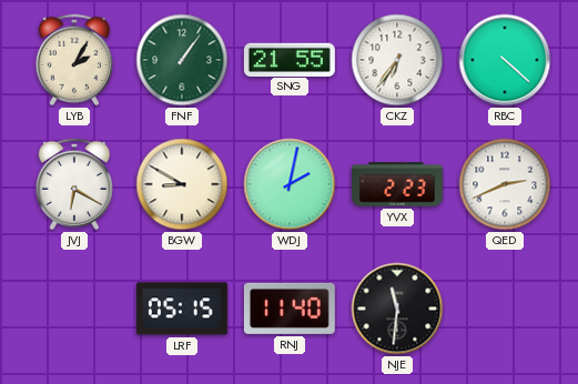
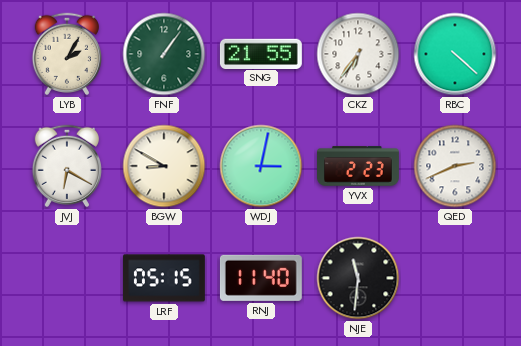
WDJ: 2:02 -> 3:02
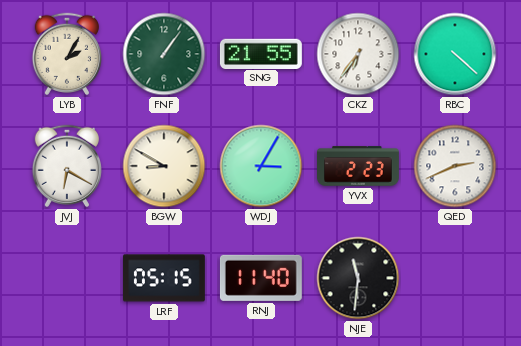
WDJ: 3:02 -> 3:05
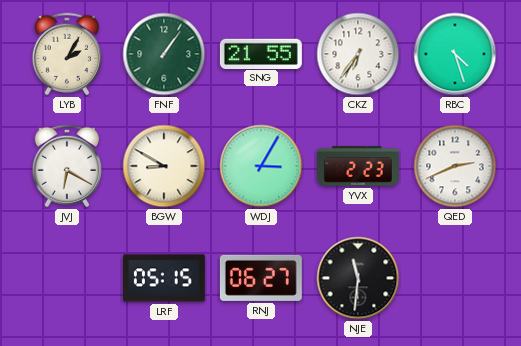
RBC: 4:22 -> 4:27
RNJ: 11:40 -> 06:27
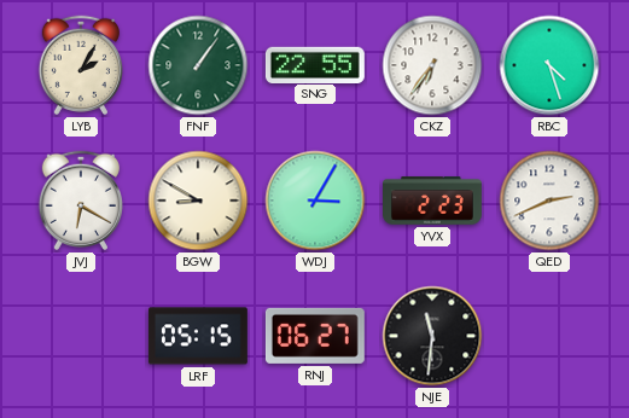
SNG: 21:55 -> 22:55
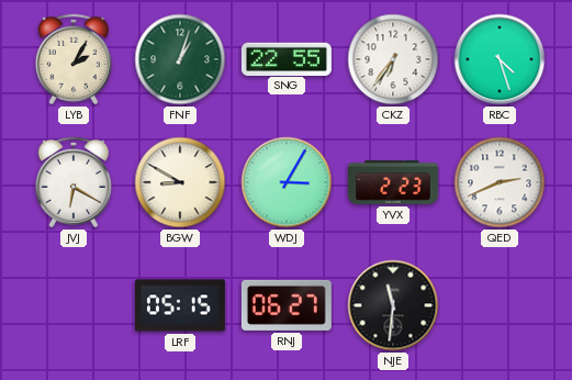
FNF: 1:06 -> 1:03
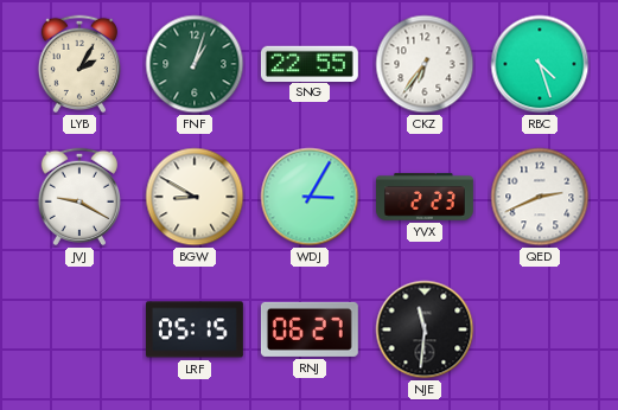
JVJ: 6:20 -> 9:20
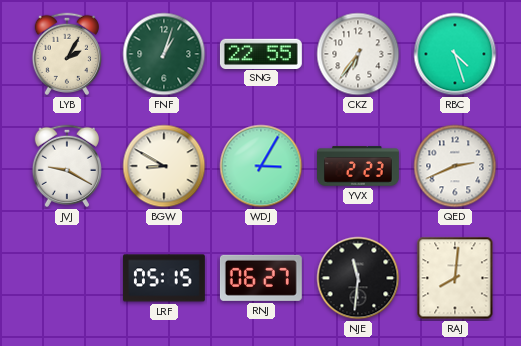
RAJ: none -> 8:01
